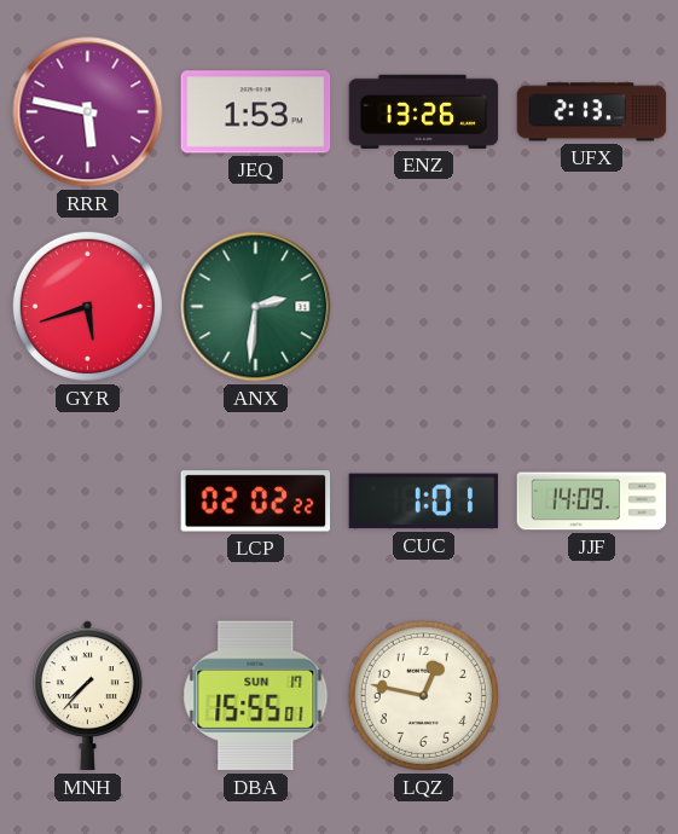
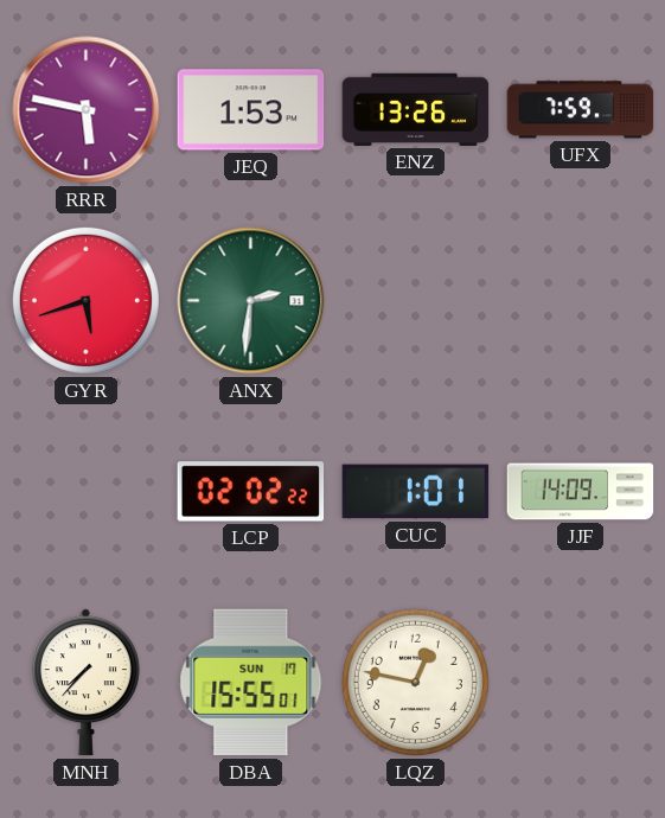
UFX: 2:13 -> 7:59
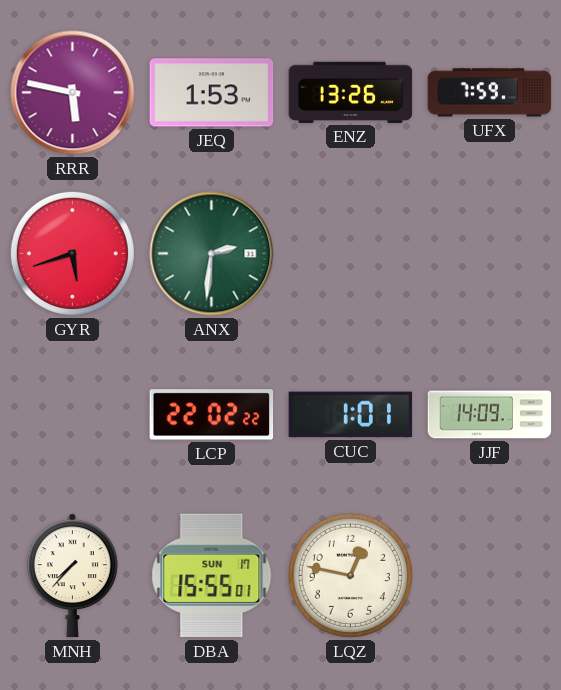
LCP: 02:02 -> 22:02
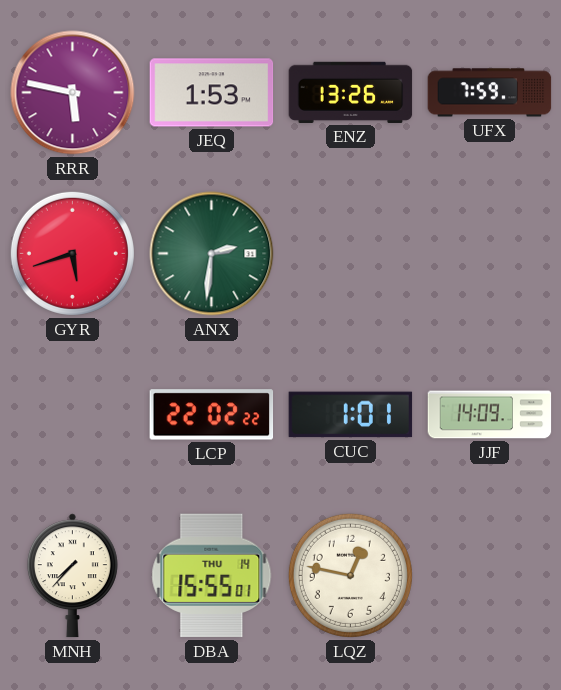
DBA date: SUN 17 -> THU 14
